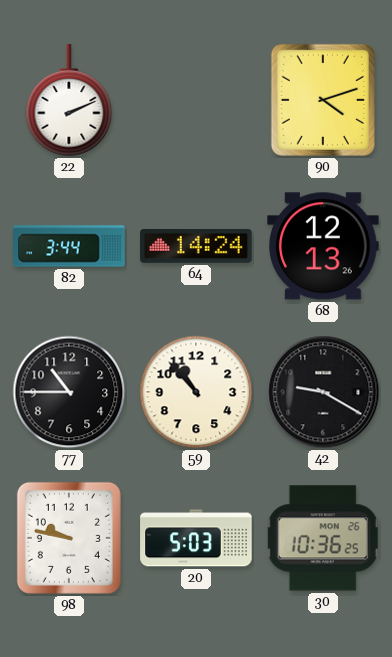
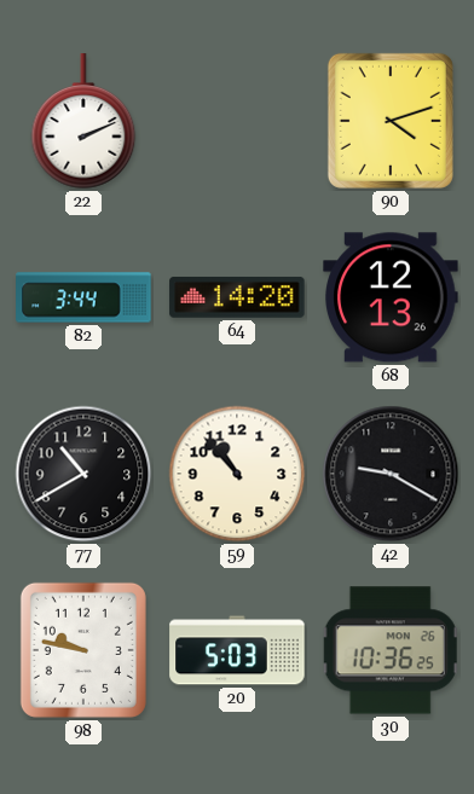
64: 14:24 -> 14:20
77: 10:45 -> 10:40
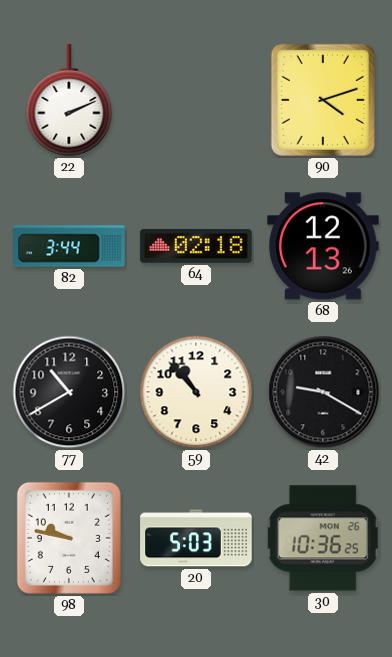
64: 14:20 -> 02:18
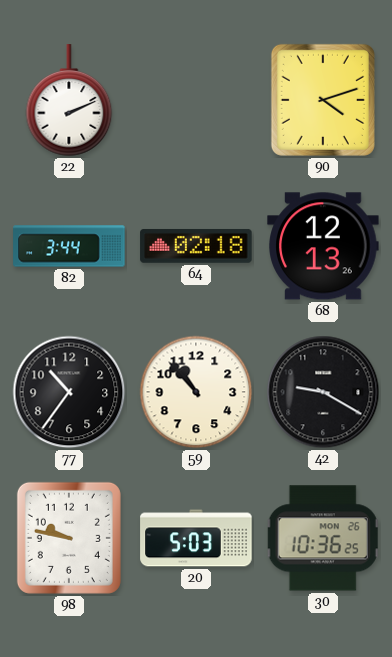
77: 10:40 -> 10:36
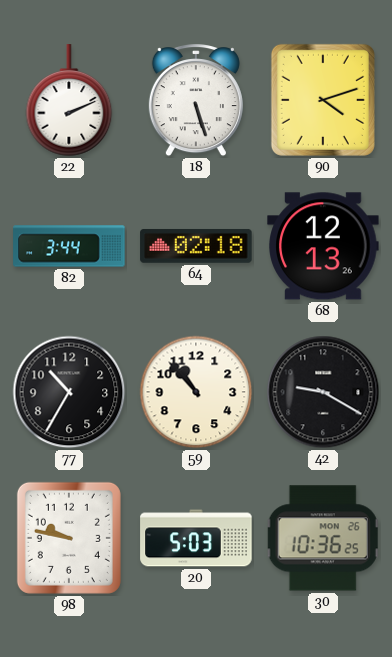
18: none -> 5:27
77: 10:36 -> 10:35
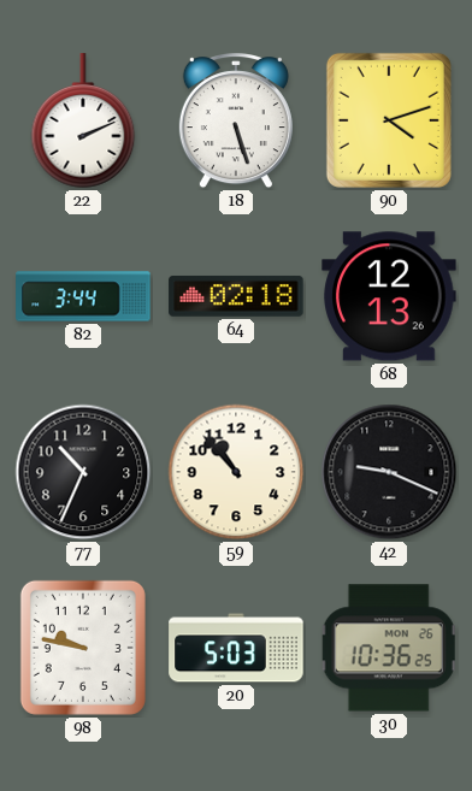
77: 10:35 -> 10:34
42: 9:20 -> 9:19
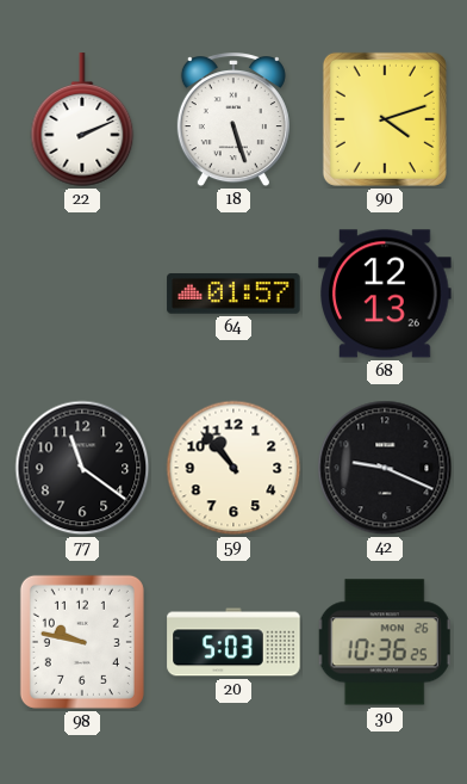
82: 3:44 -> none
64: 02:18 -> 01:57
77: 10:34 -> 11:21
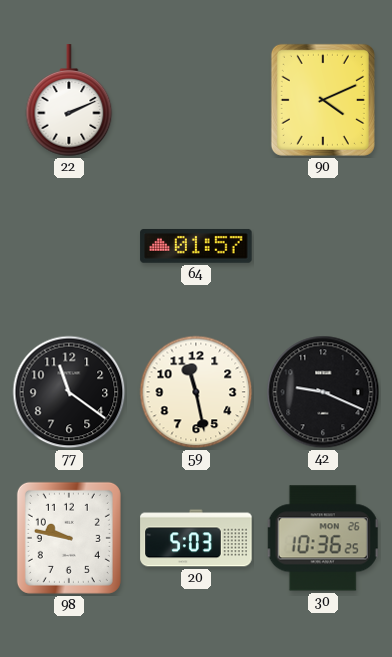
18: 5:27 -> none
90: 4:12 -> 4:11
68: 12:13 -> none
59: 10:53 -> 11:28
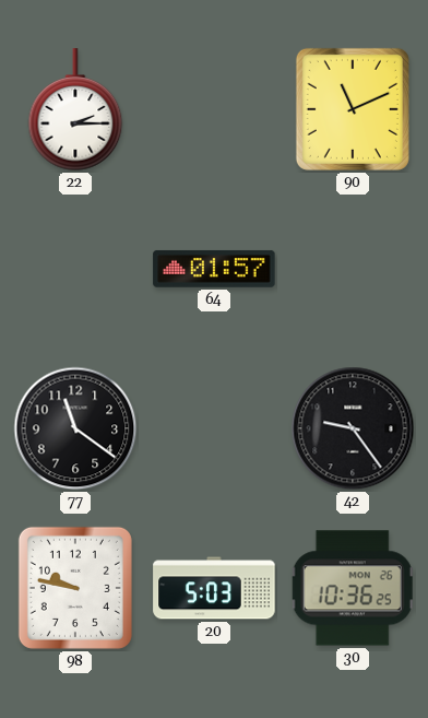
22: 2:11 -> 2:15
90: 4:11 -> 11:11
59: 11:28 -> none
42: 9:19 -> 9:24
